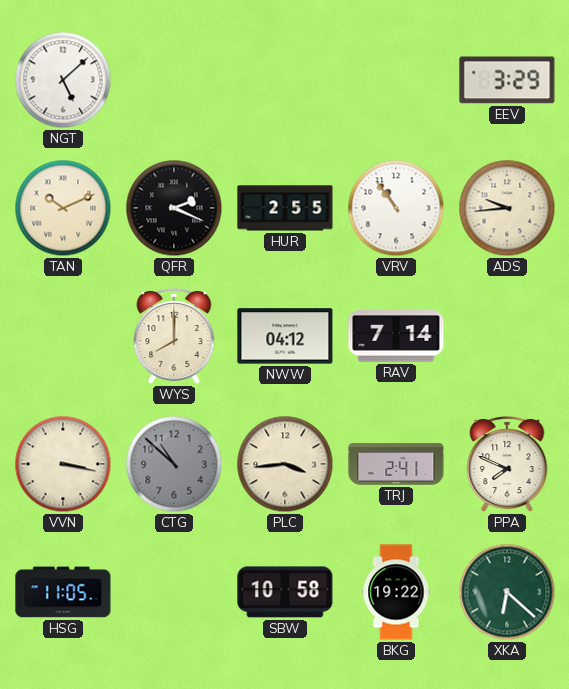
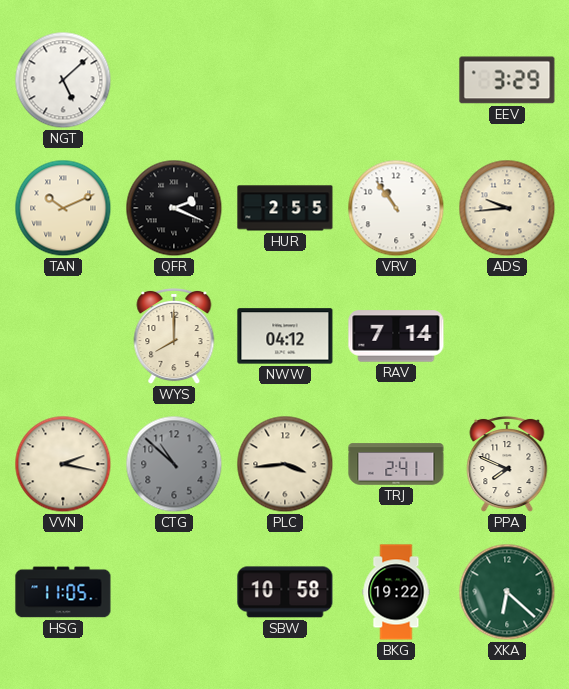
VVN: 3:17 -> 2:17
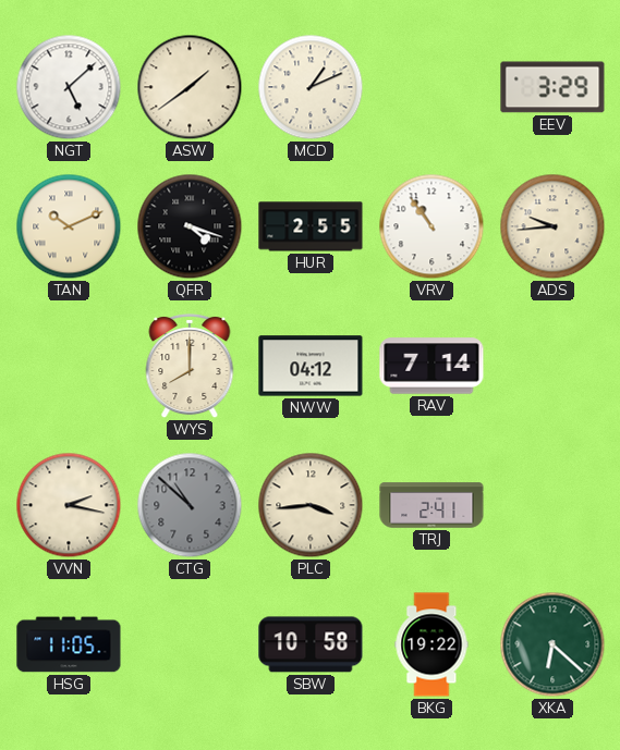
ASW: none -> 1:39
MCD: none -> 1:11
QFR: 2:19 -> 4:18
PPA: 7:49 -> none
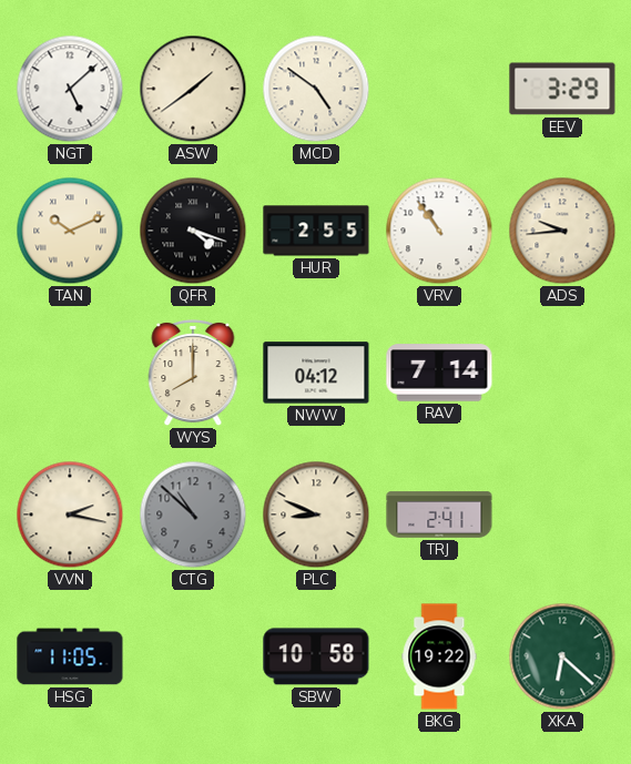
MCD: 1:11 -> 4:51
PLC: 3:44 -> 8:49
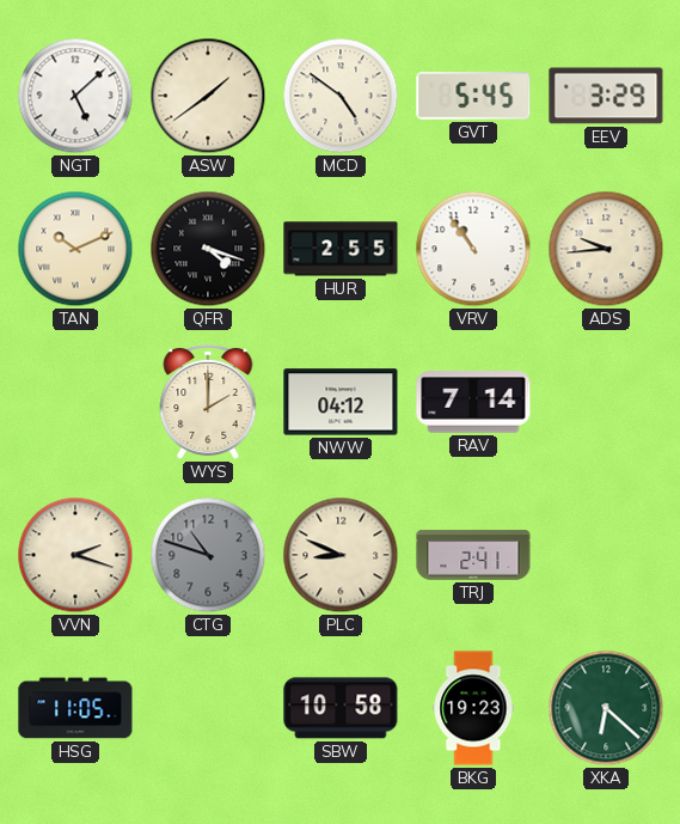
GVT: none -> 5:45
WYS: 8:00 -> 2:00
VVN: 2:17 -> 2:18
CTG: 10:52 -> 10:48
BKG: 19:22 -> 19:23
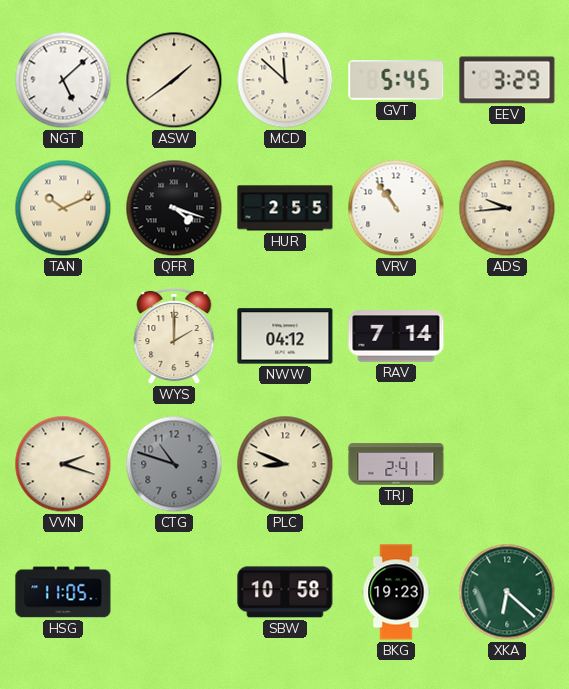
MCD: 4:51 -> 11:52
